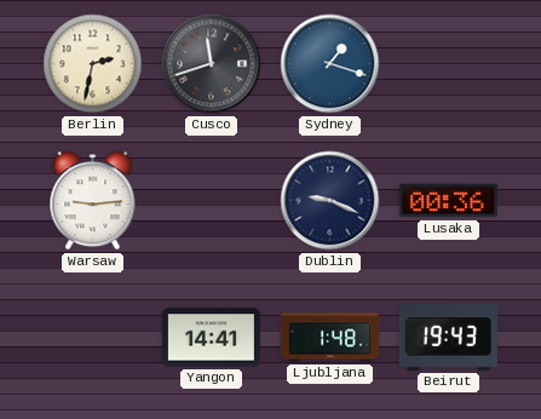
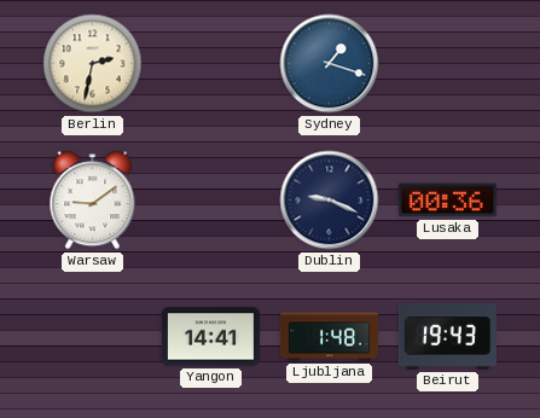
Cusco: 11:42 -> none
Warsaw: 9:14 -> 9:09
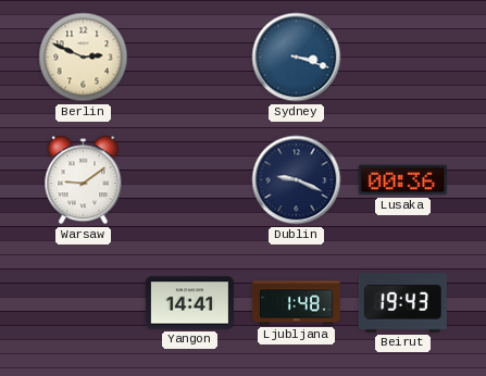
Berlin: 2:32 -> 2:49
Sydney: 1:18 -> 3:18
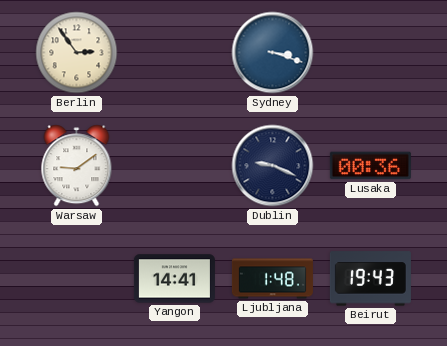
Berlin: 2:49 -> 2:54
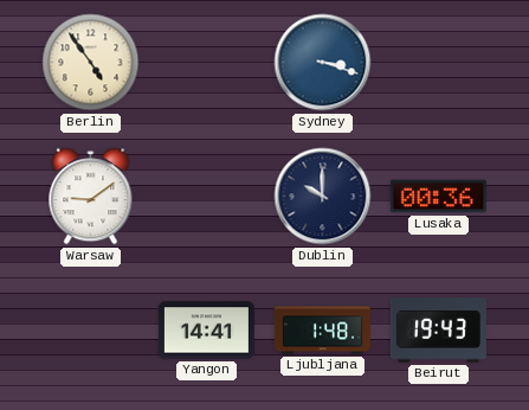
Berlin: 2:54 -> 4:54
Dublin: 9:19 -> 10:00
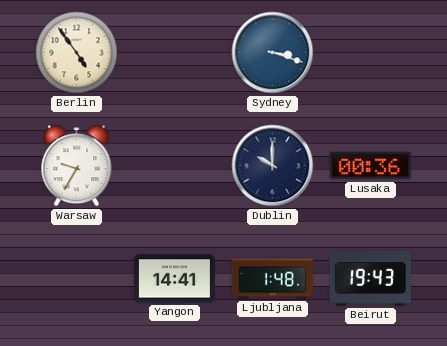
Warsaw: 9:09 -> 9:35
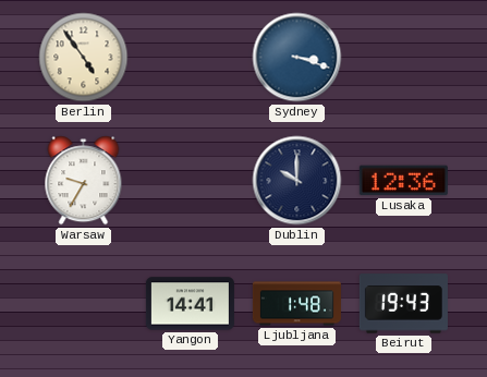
Lusaka: 00:36 -> 12:36
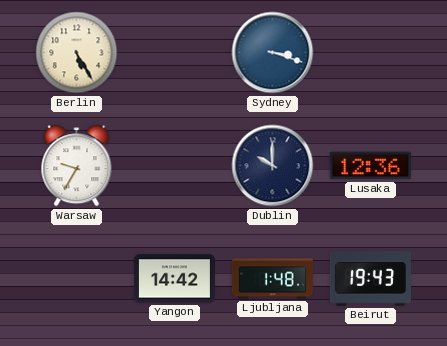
Berlin: 4:54 -> 5:25
Yangon: 14:41 -> 14:42
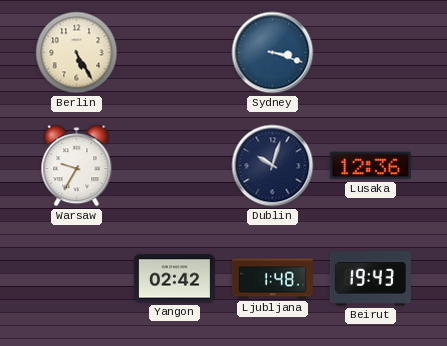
Dublin: 10:00 -> 10:03
Yangon: 14:42 -> 02:42
